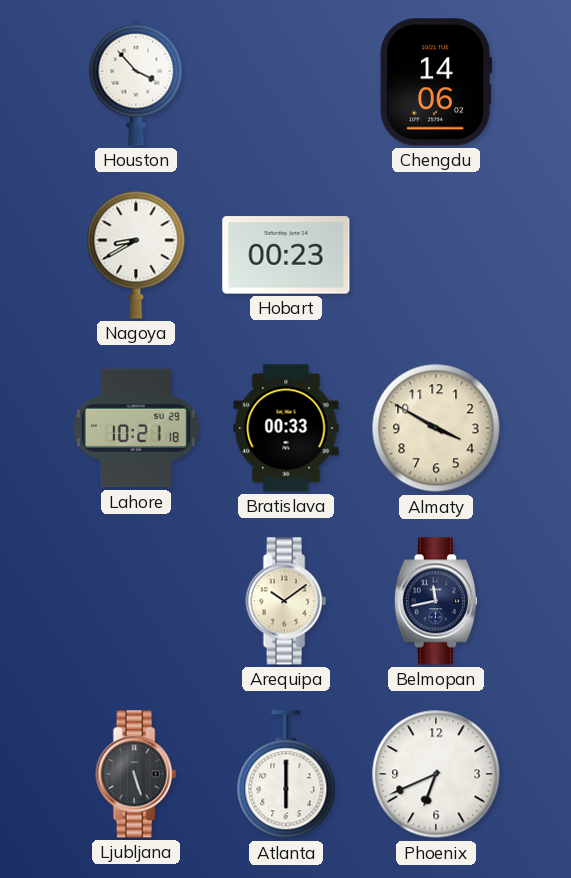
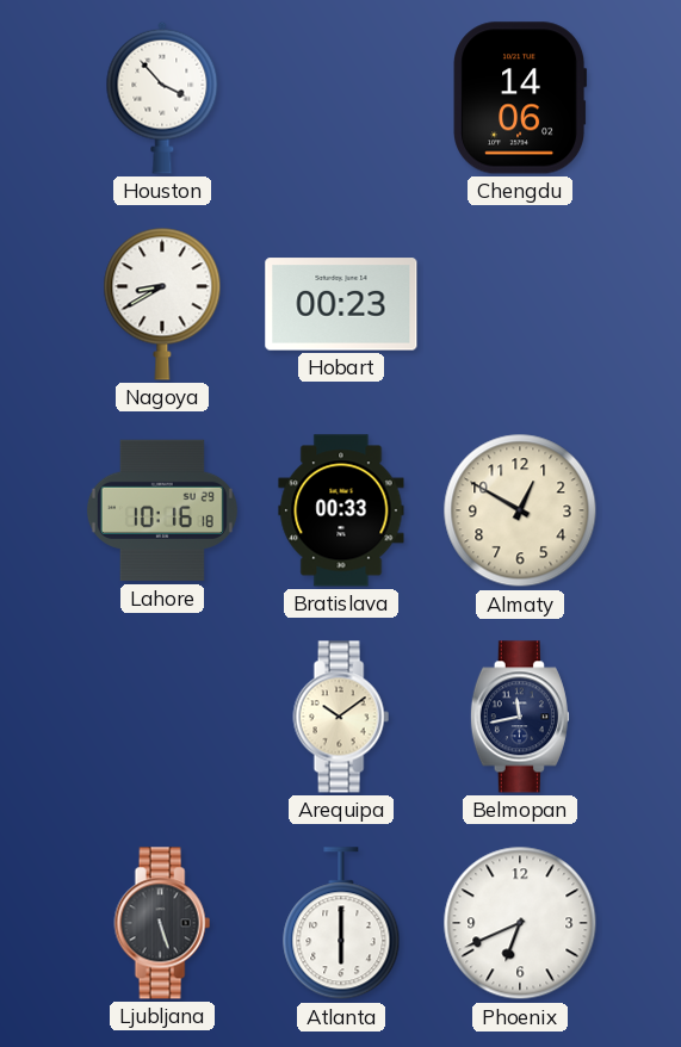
Lahore: 10:21 -> 10:16
Almaty: 3:50 -> 12:50
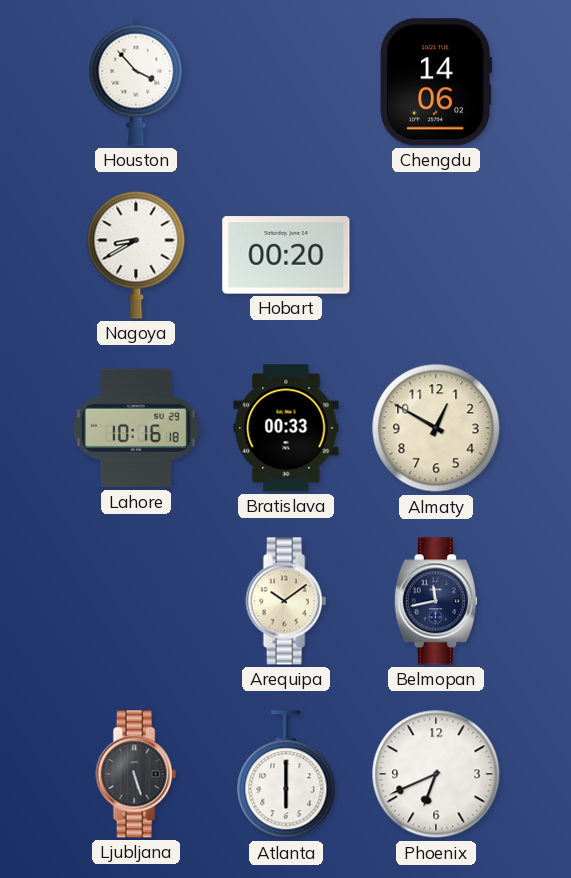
Hobart: 00:23 -> 00:20
